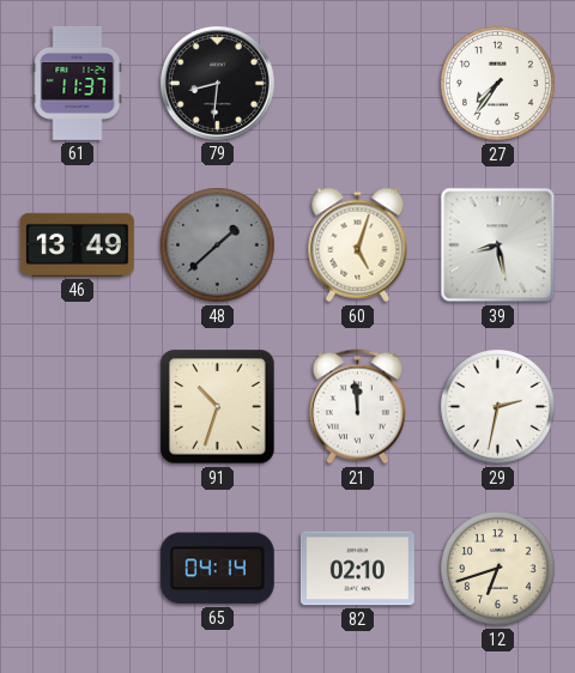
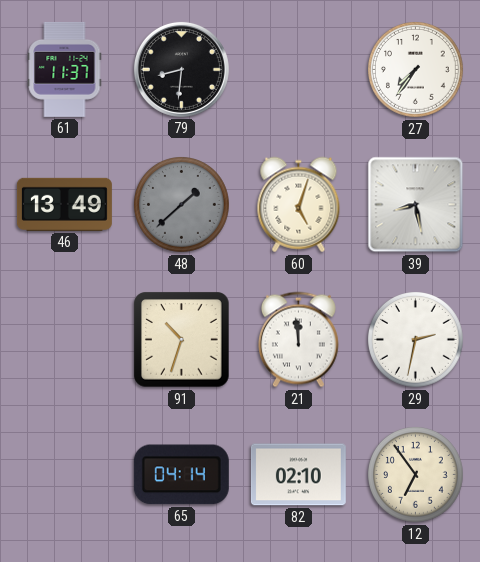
12: 6:42 -> 6:54
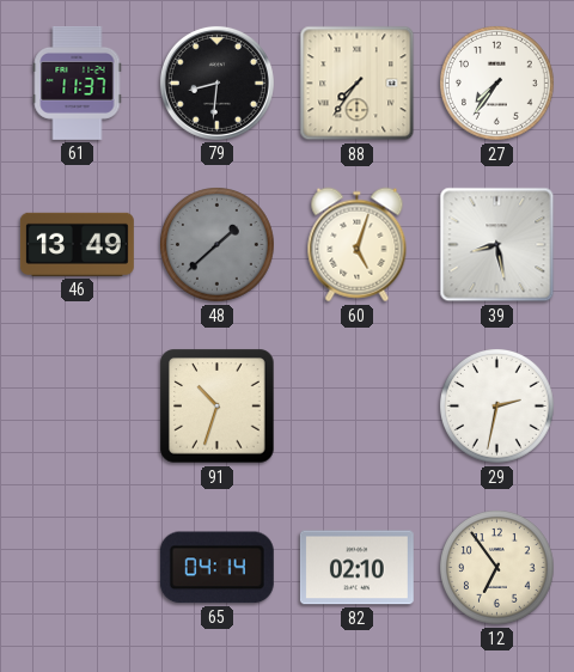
88: none -> 7:36
21: 11:59 -> none
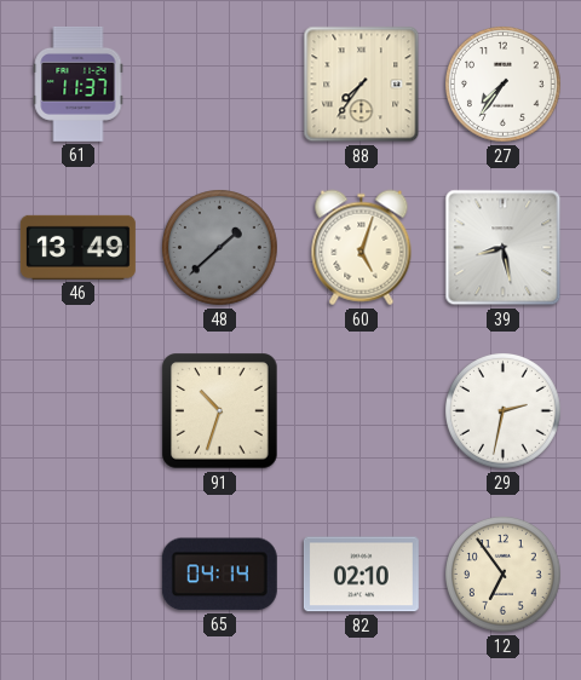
79: 8:31 -> none
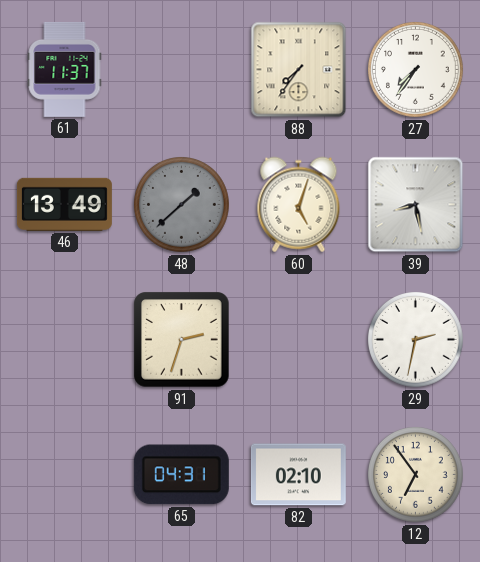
91: 10:33 -> 2:33
65: 04:14 -> 04:31
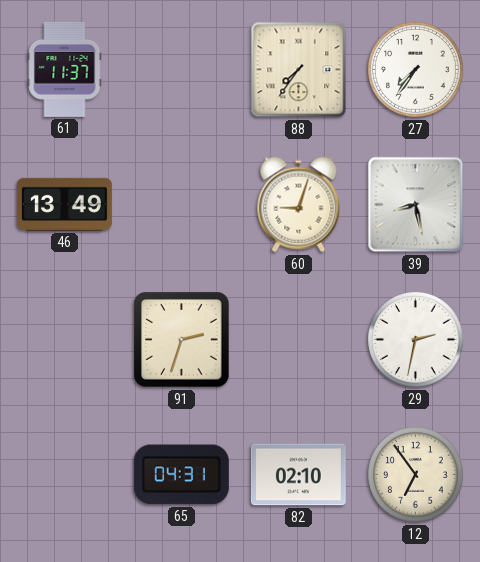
48: 1:38 -> none
60: 5:03 -> 9:03
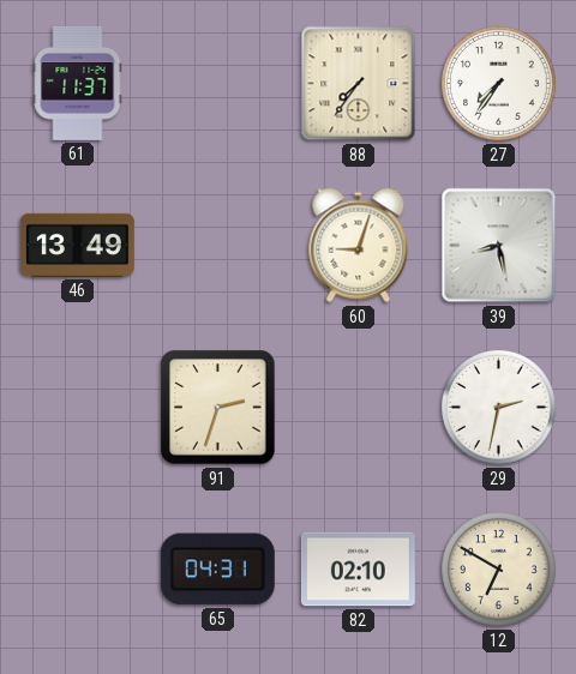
12: 6:54 -> 6:50
